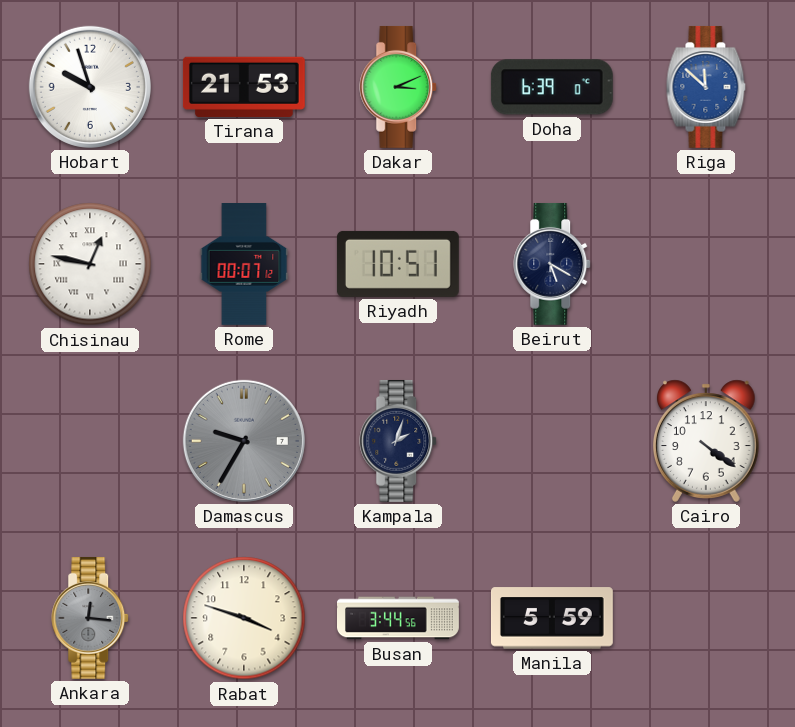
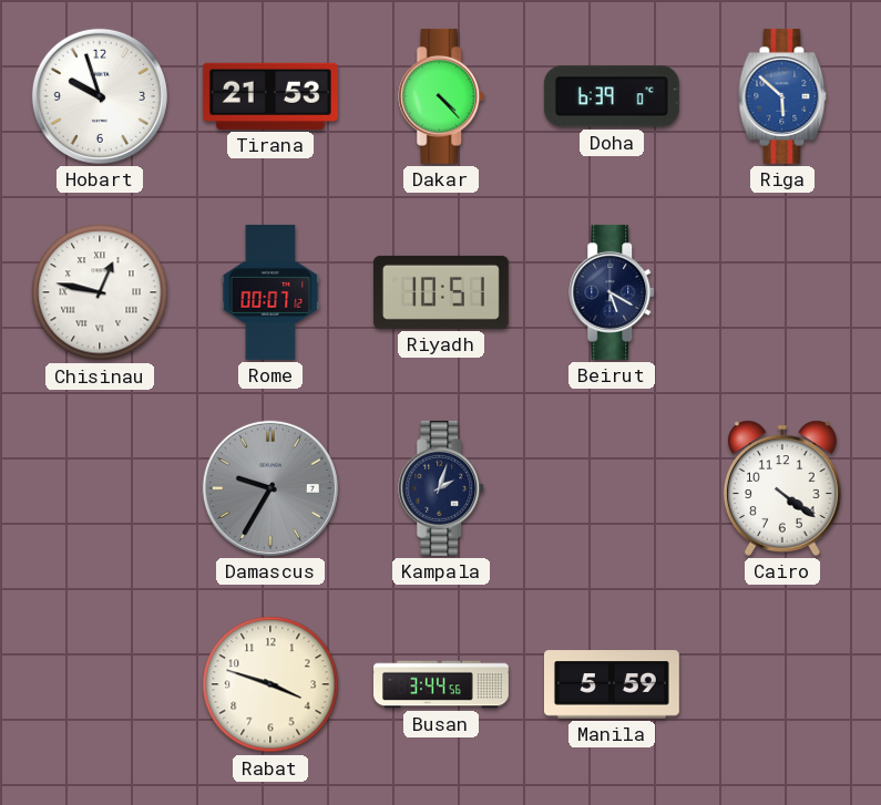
Dakar: 3:11 -> 4:23
Riga: 11:52 -> 5:52
Ankara: 12:16 -> none
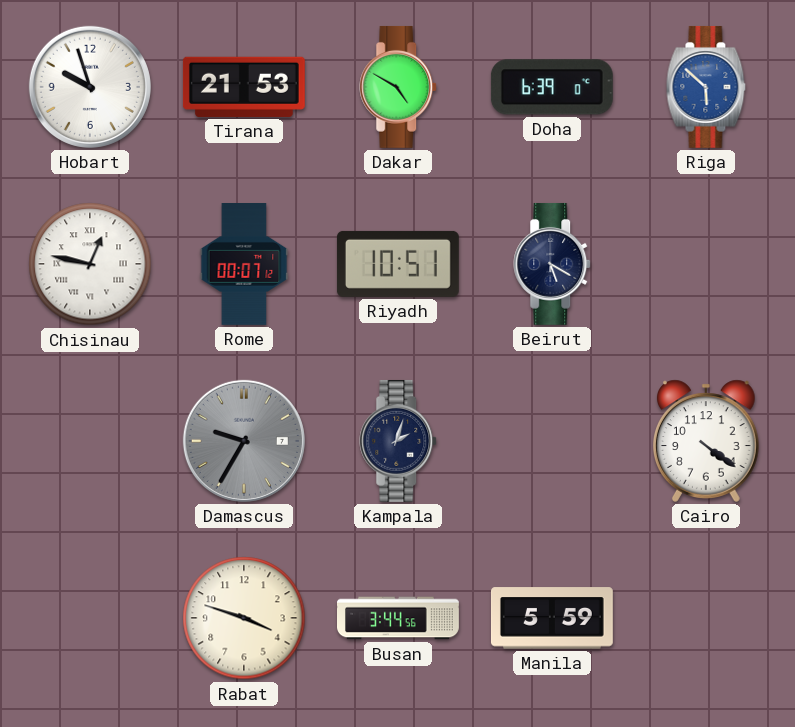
Dakar: 4:23 -> 4:50
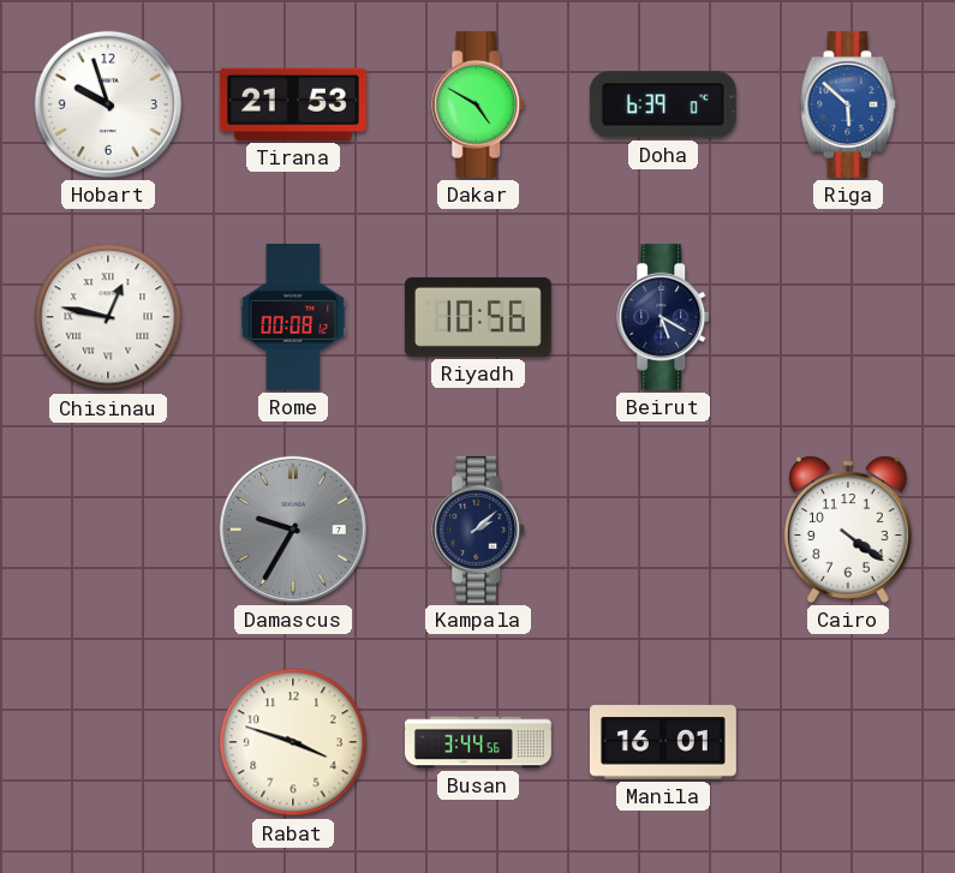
Rome: 00:07 -> 00:08
Riyadh: 10:51 -> 10:56
Kampala: 2:03 -> 2:08
Manila: 5:59 -> 16:01
